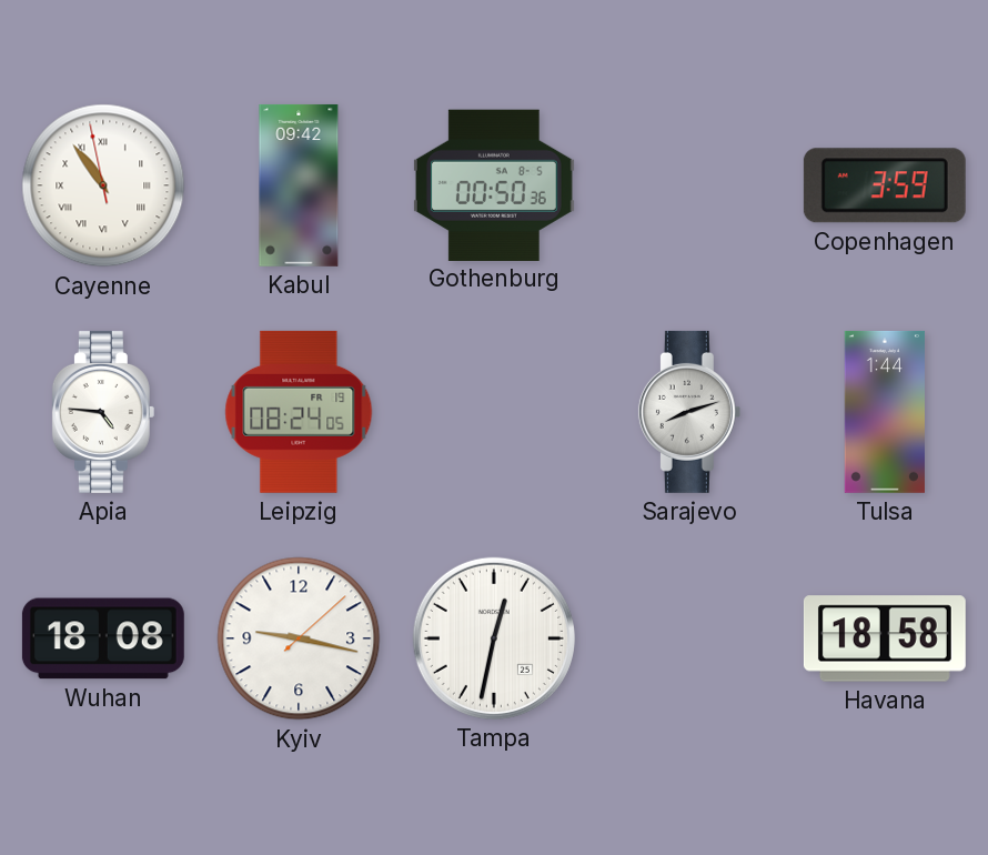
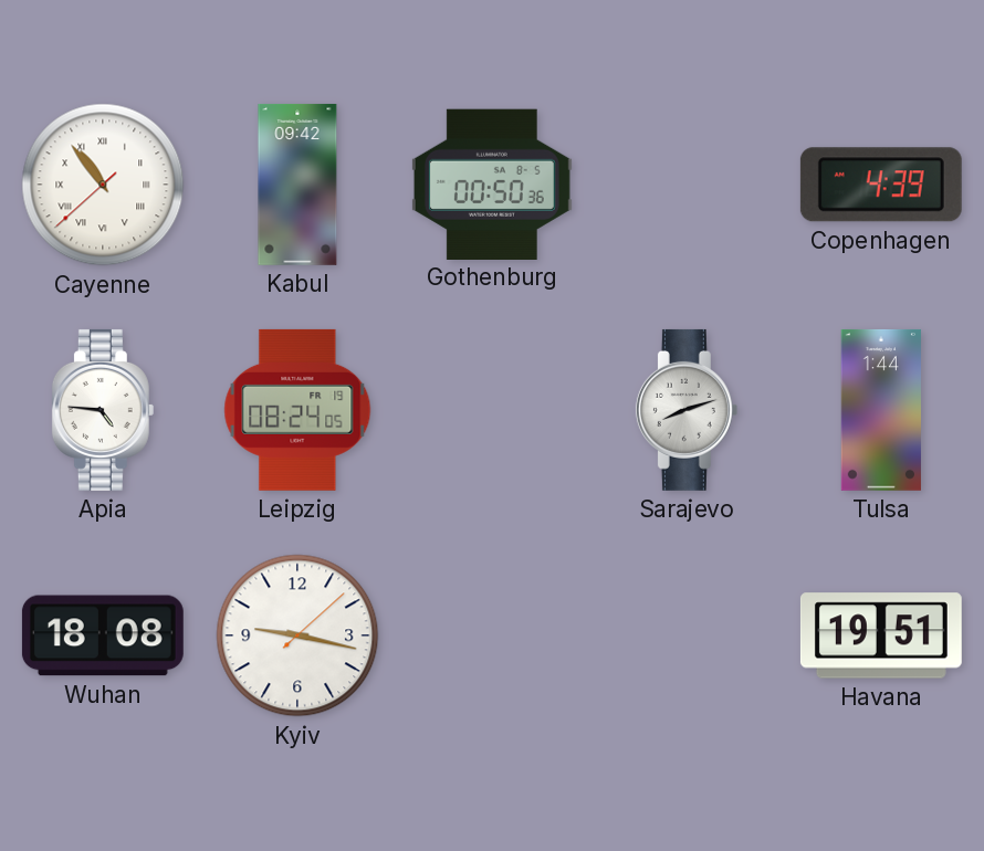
Cayenne: 10:53:58 -> 10:53:38
Copenhagen: 3:59 -> 4:39
Tampa: 12:32 -> none
Havana: 18:58 -> 19:51
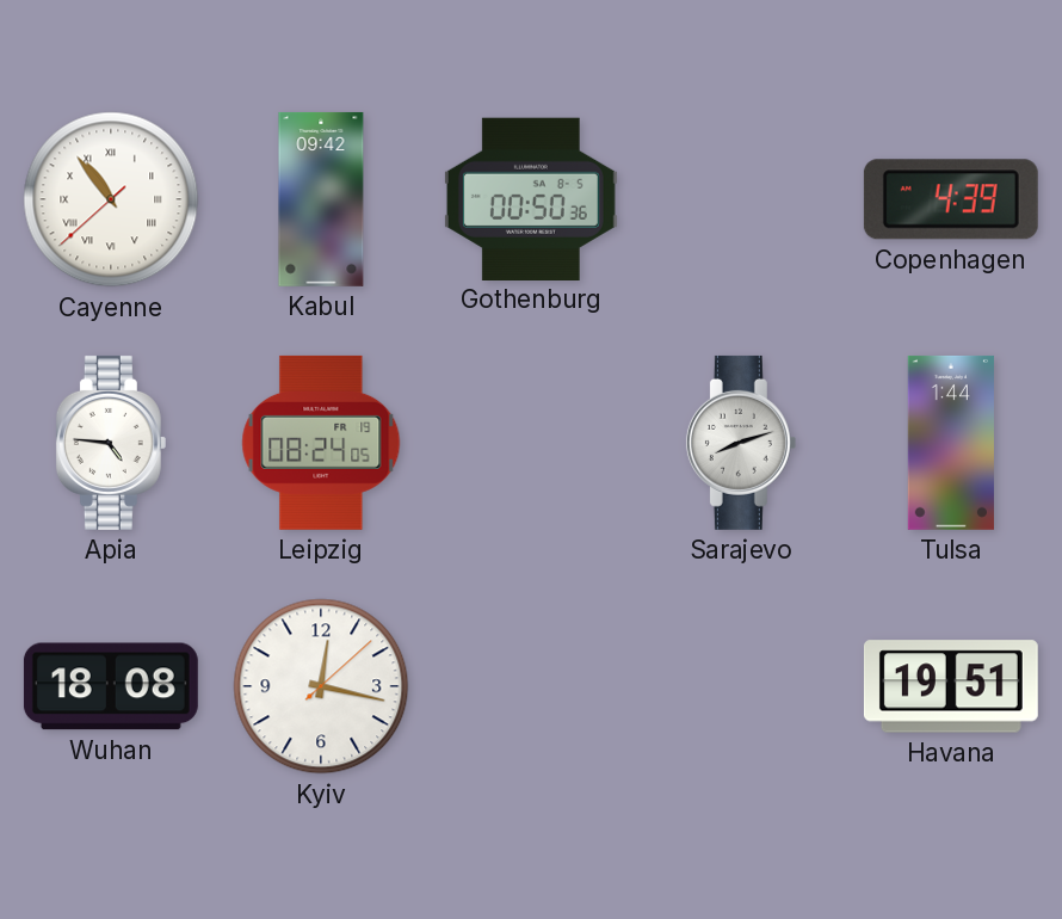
Kyiv: 9:17 -> 12:17
